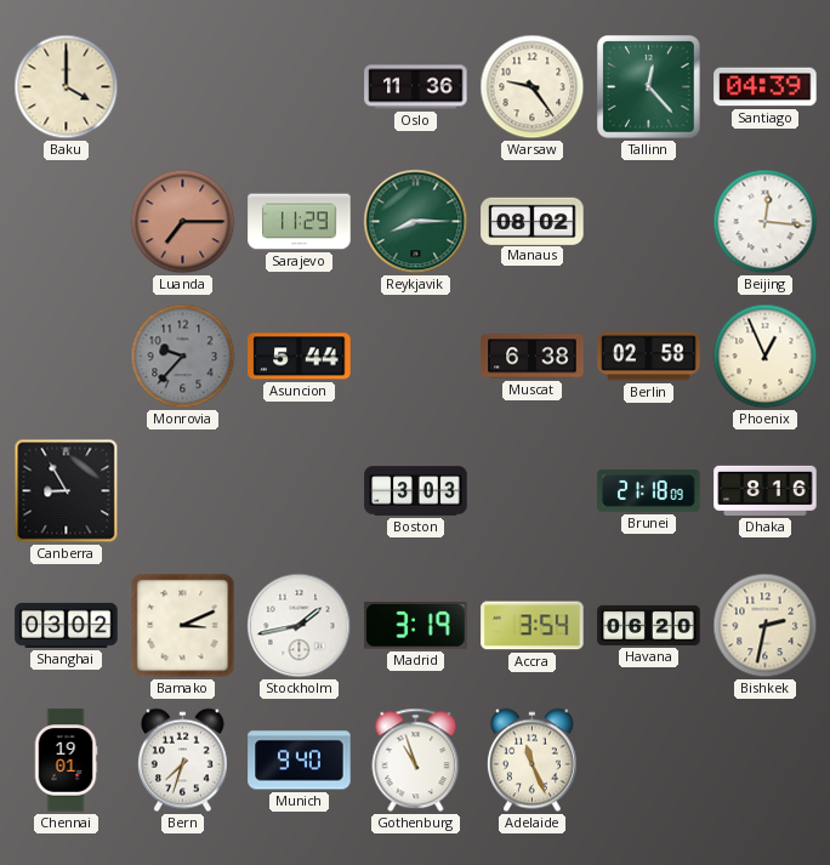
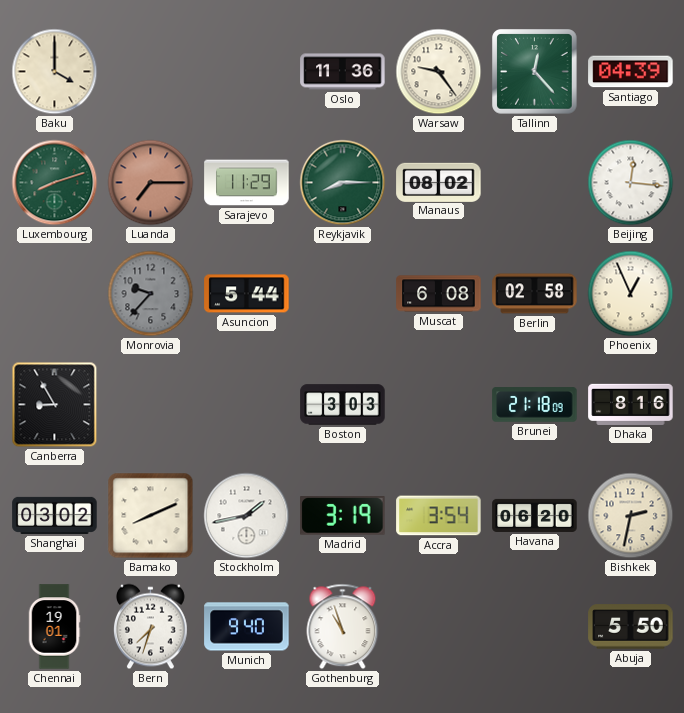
Luxembourg: none -> 8:12
Muscat: 6:38 -> 6:08
Bamako: 3:11 -> 8:11
Adelaide: 11:26 -> none
Abuja: none -> 5:50
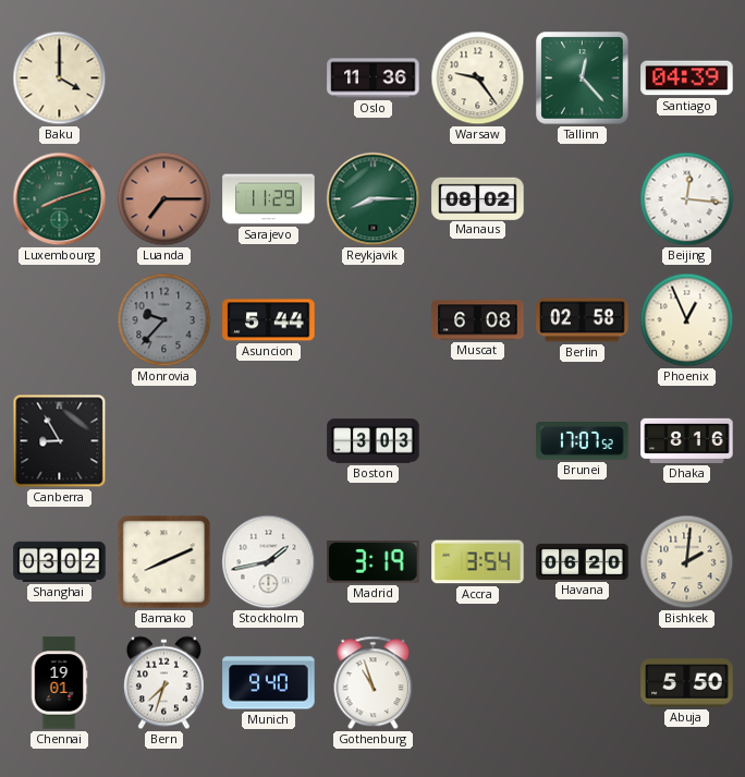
Brunei: 21:18 -> 17:07
Bishkek: 2:32 -> 2:01
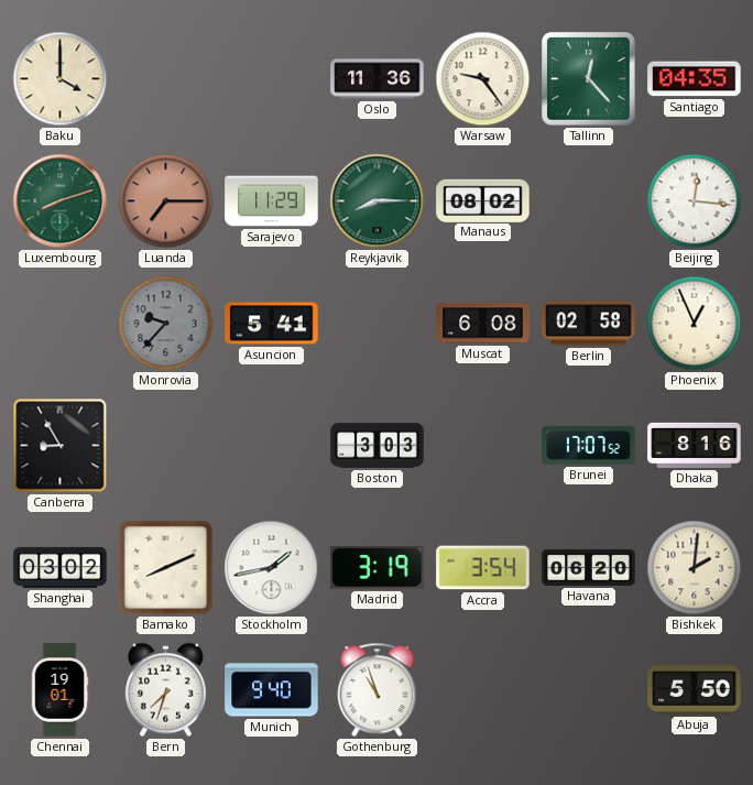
Santiago: 04:39 -> 04:35
Asuncion: 5:44 -> 5:41
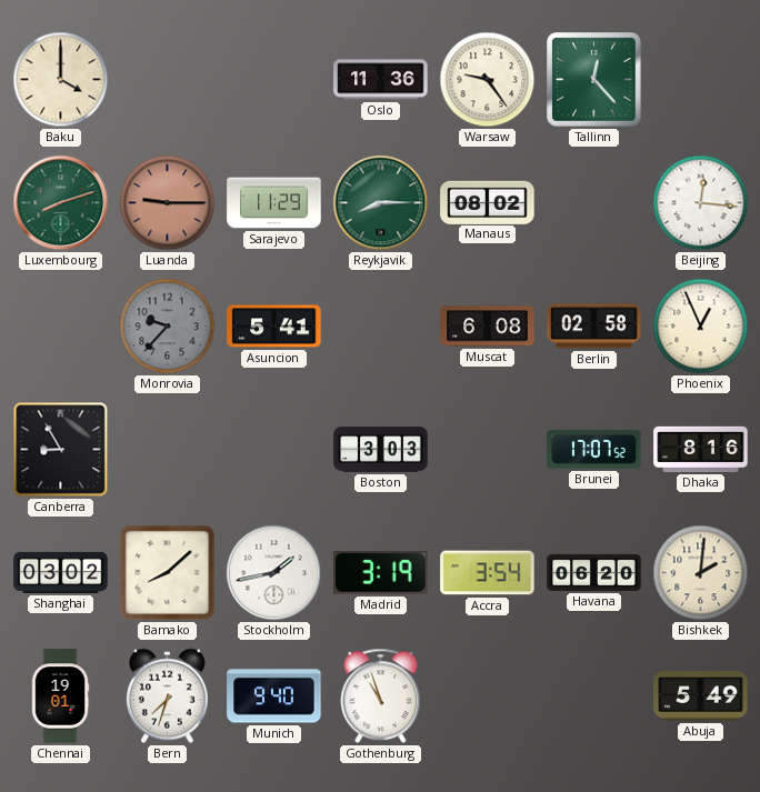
Santiago: 04:35 -> none
Luanda: 7:15 -> 9:15
Bamako: 8:11 -> 8:08
Abuja: 5:50 -> 5:49
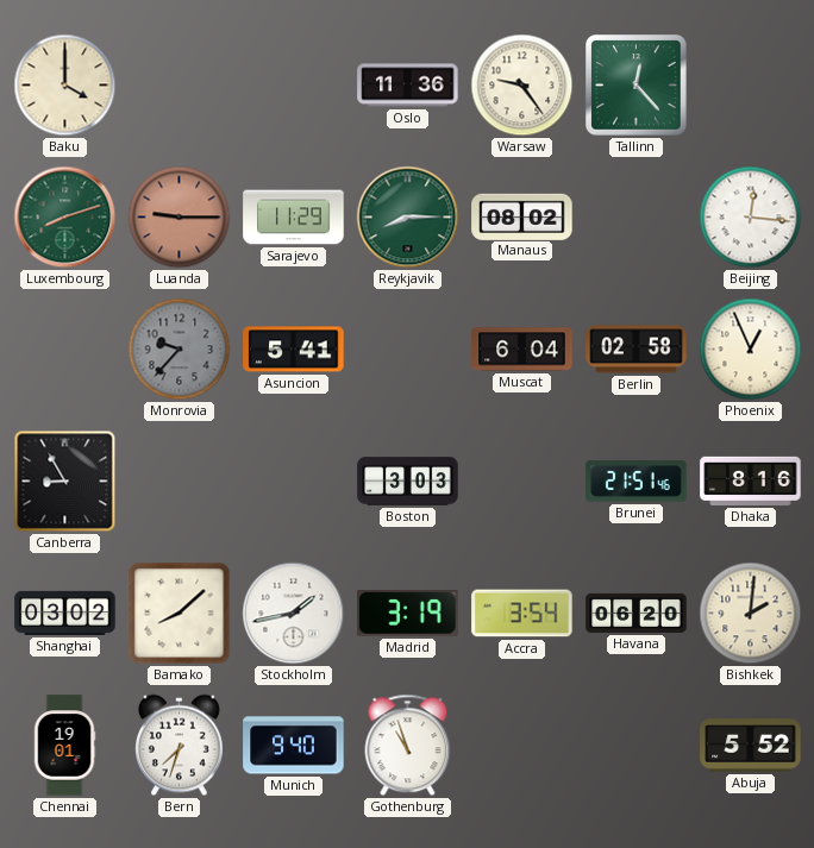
Muscat: 6:08 -> 6:04
Brunei: 17:07 -> 21:51
Abuja: 5:49 -> 5:52
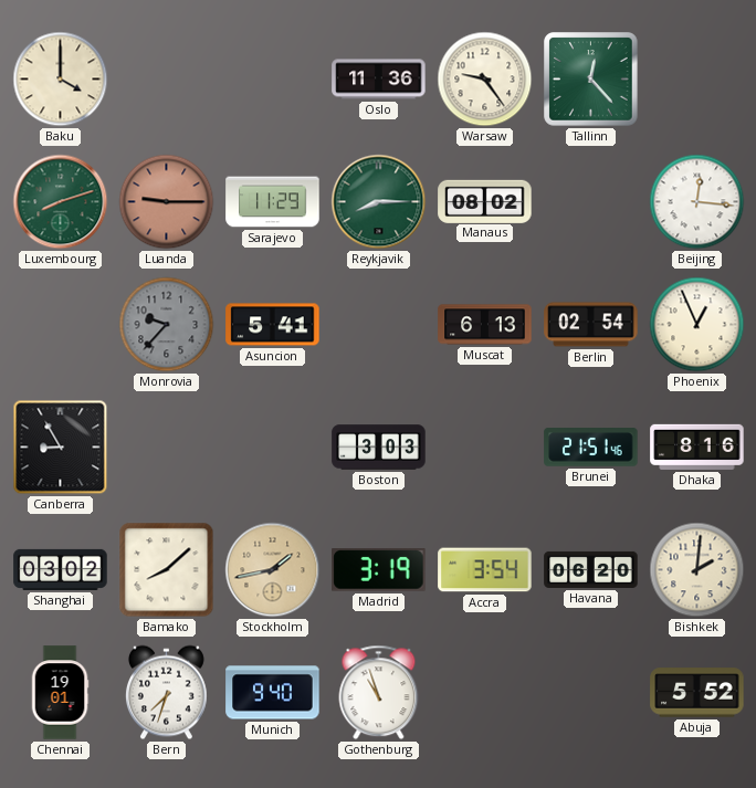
Muscat: 6:04 -> 6:13
Berlin: 02:58 -> 02:54
Stockholm dial: white -> champagne
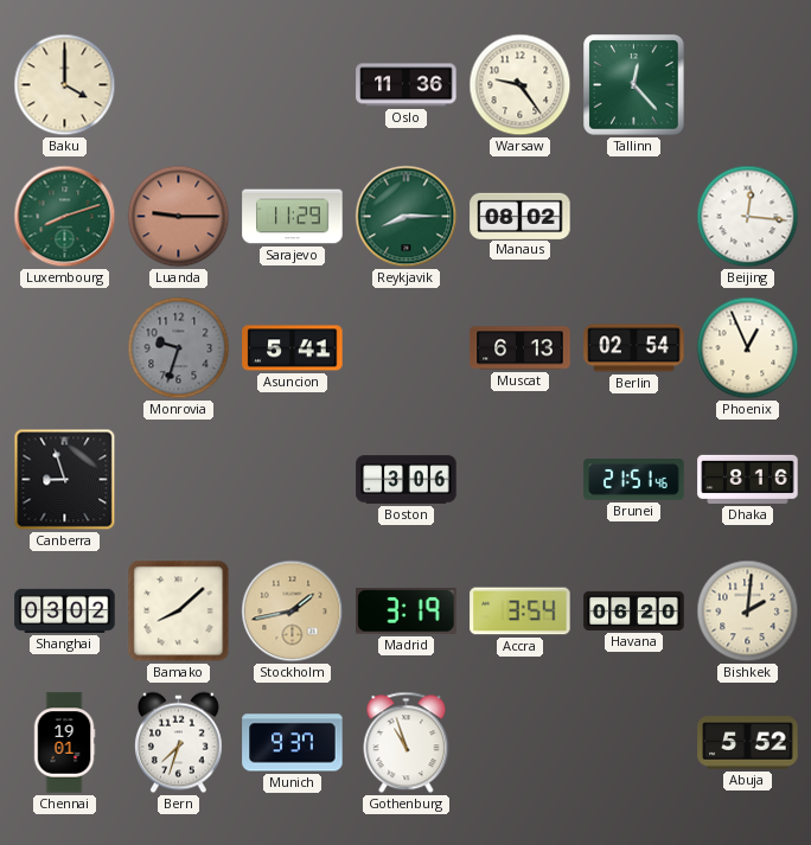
Monrovia: 9:37 -> 9:33
Canberra: 8:55 -> 8:57
Boston: 3:03 -> 3:06
Munich: 9:40 -> 9:37
